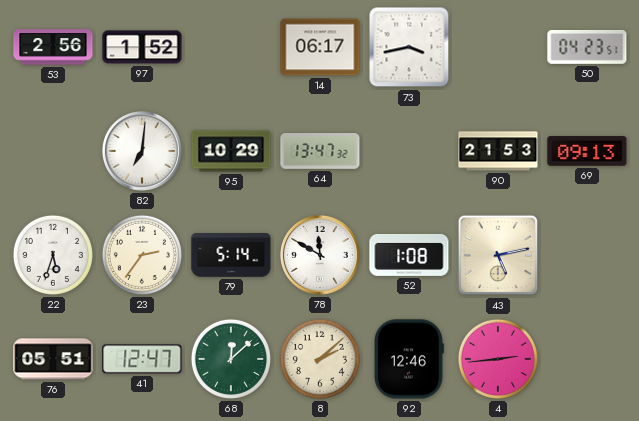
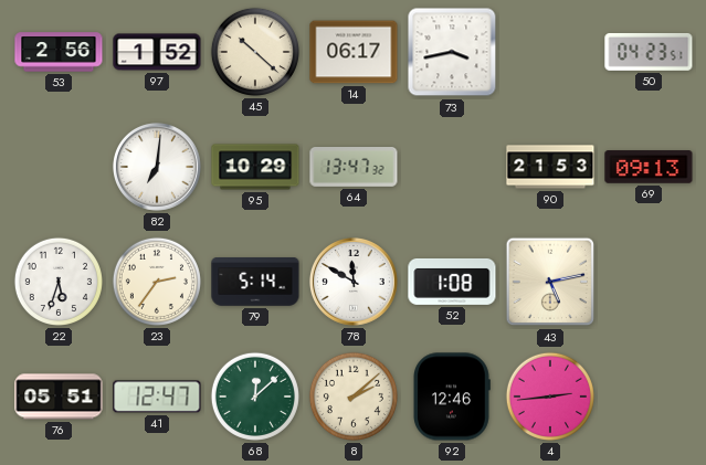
45: none -> 10:22
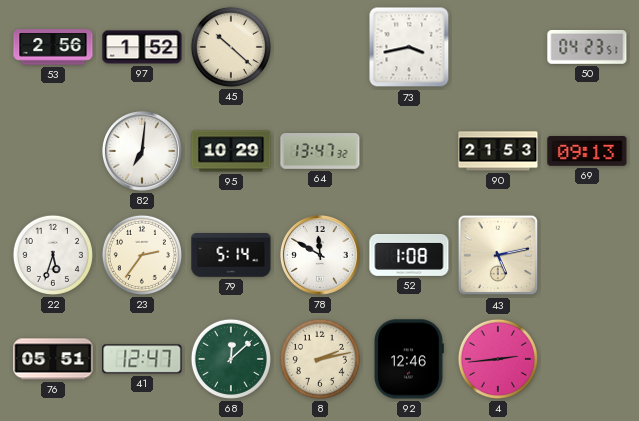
14: 06:17 -> none
8: 2:08 -> 2:13
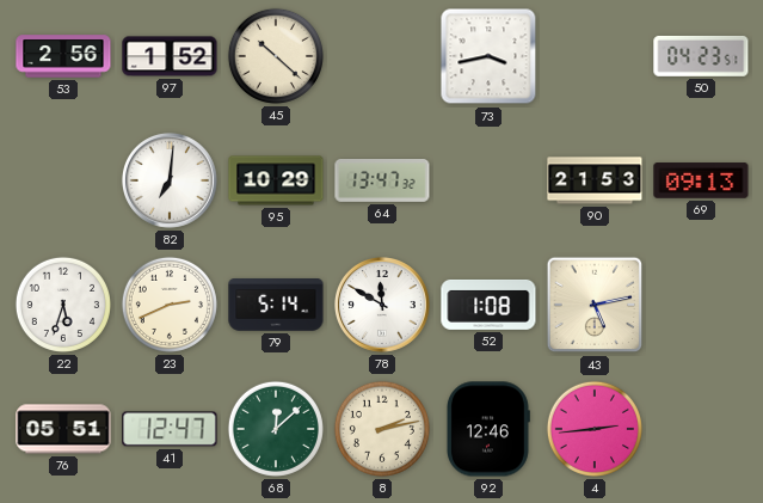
23: 2:36 -> 2:41
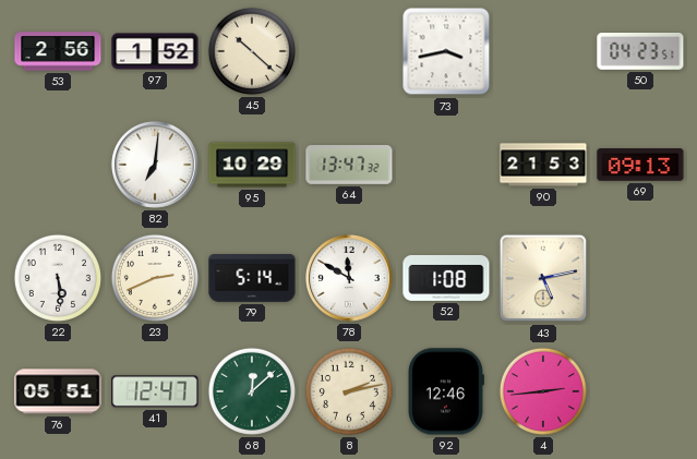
22: 5:33 -> 5:29
